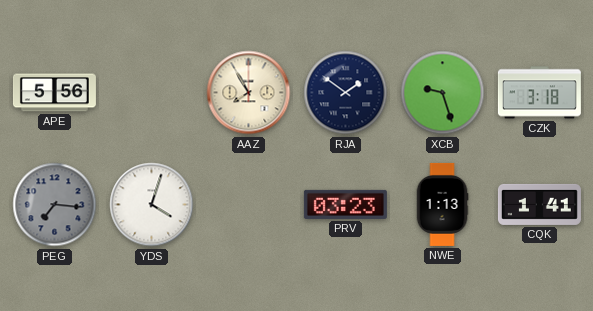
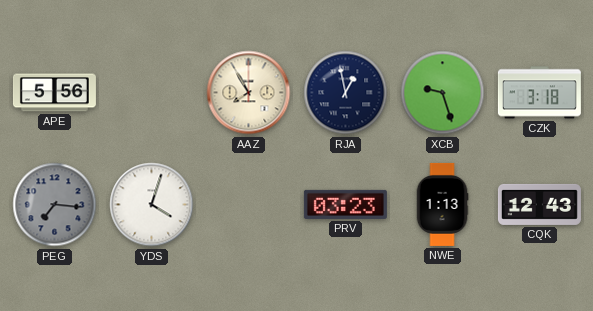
RJA: 1:51 -> 12:58
CQK: 1:41 -> 12:43
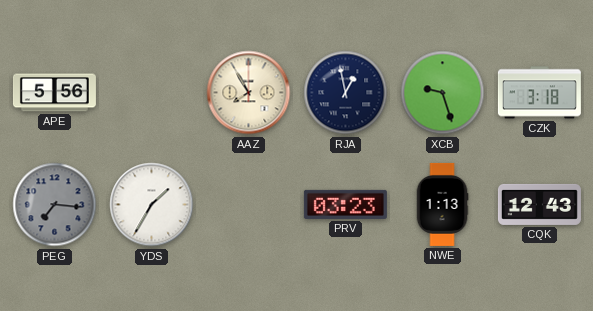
YDS: 4:03 -> 1:35
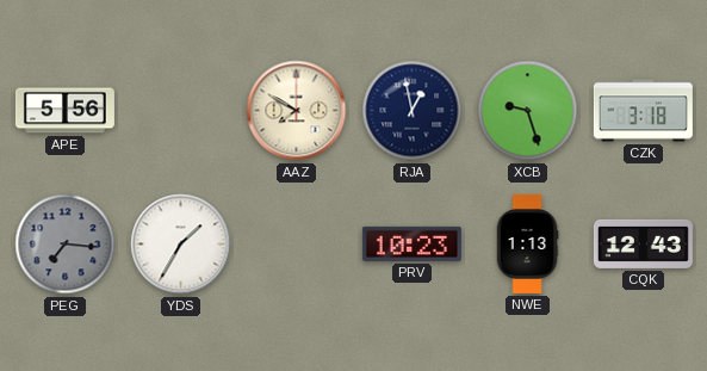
AAZ: 7:55 -> 7:50
PRV: 03:23 -> 10:23
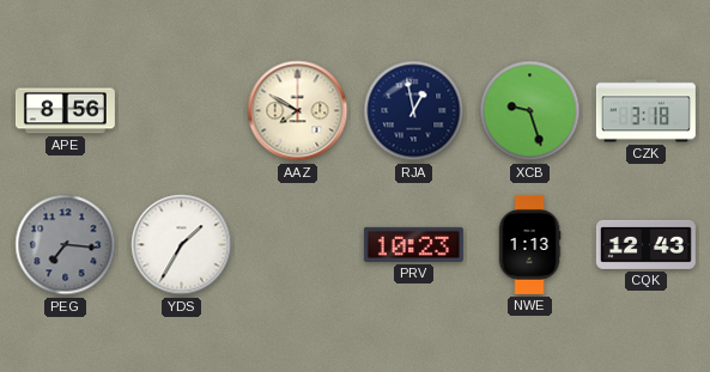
APE: 5:56 -> 8:56
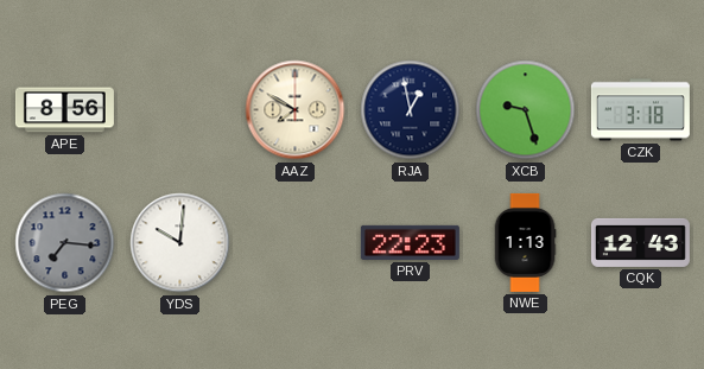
YDS: 1:35 -> 10:01
PRV: 10:23 -> 22:23
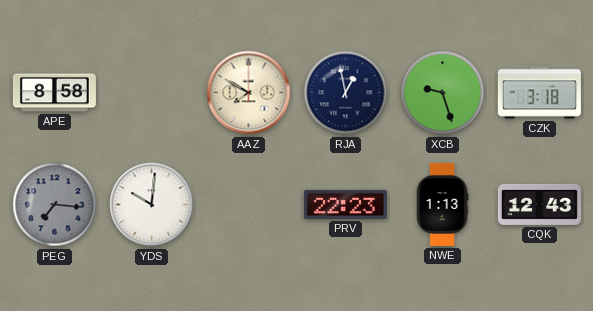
APE: 8:56 -> 8:58
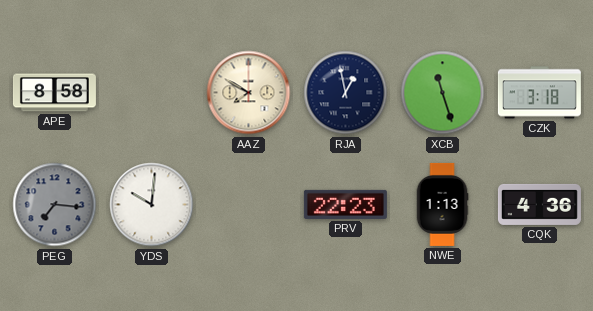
XCB: 9:27 -> 11:27
CQK: 12:43 -> 4:36
